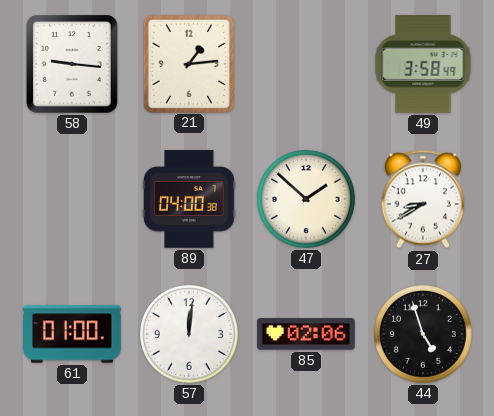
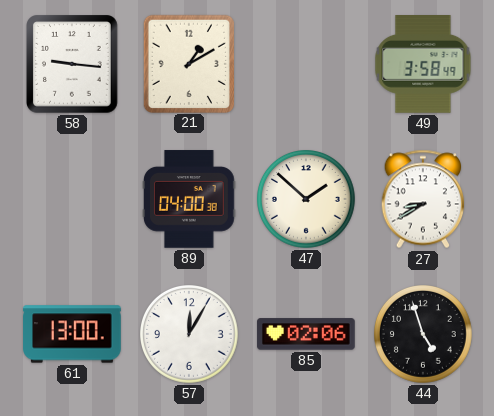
21: 1:14 -> 1:10
61: 01:00 -> 13:00
57: 12:01 -> 12:05
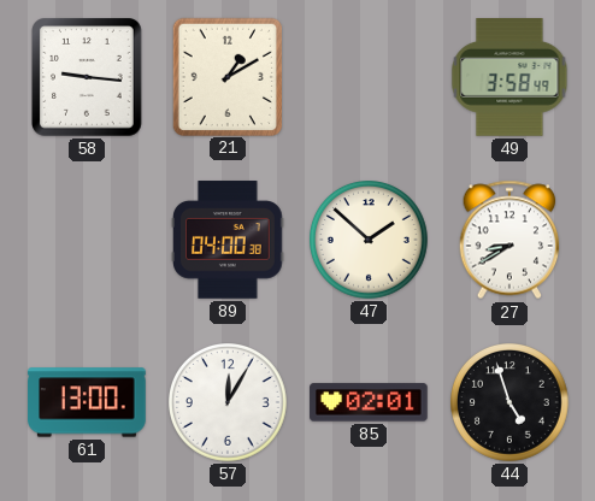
85: 02:06 -> 02:01
